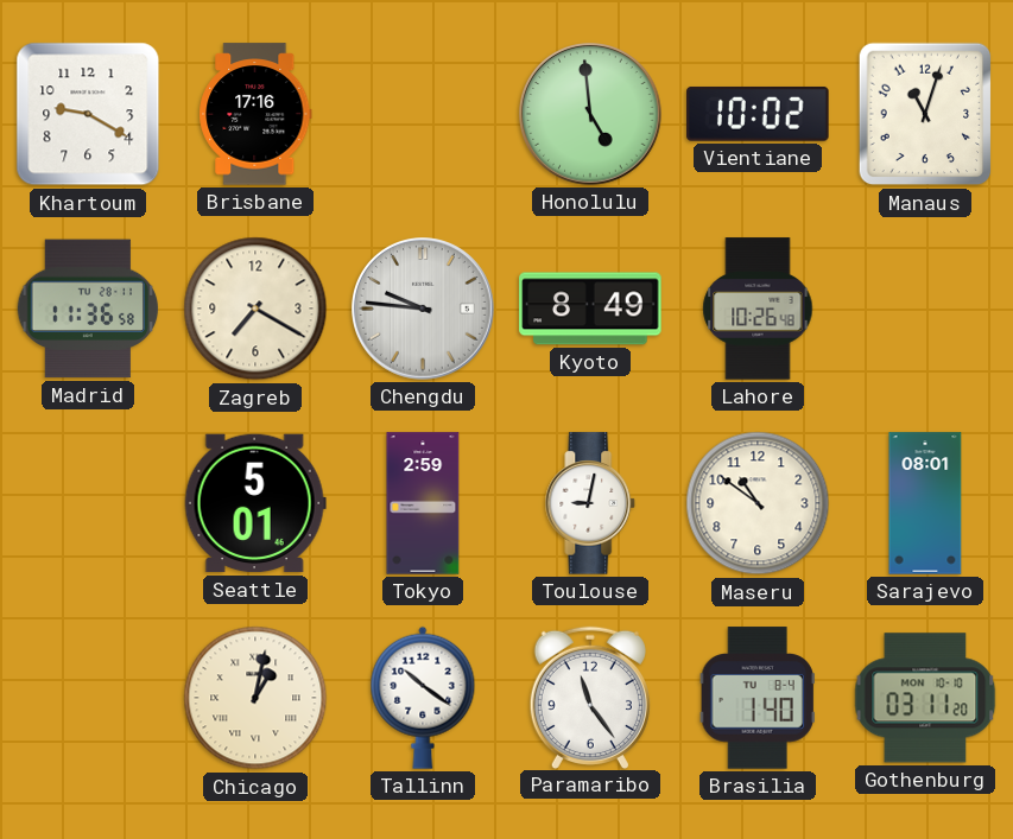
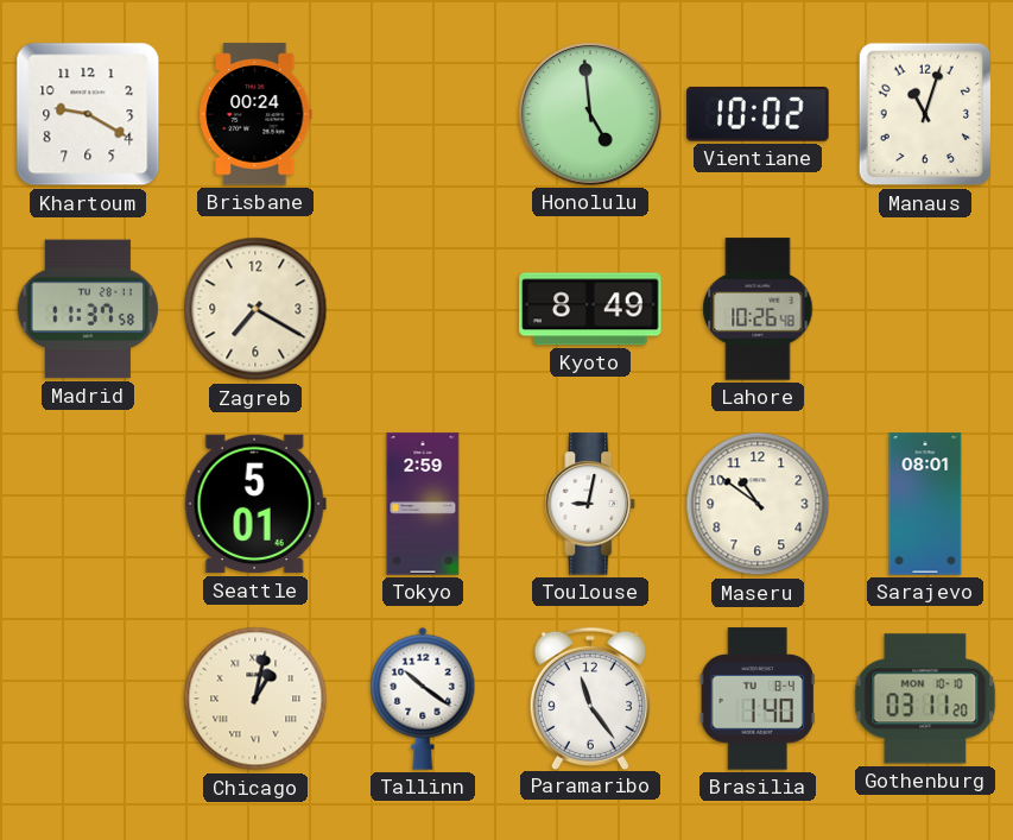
Brisbane: 17:16 -> 00:24
Madrid: 11:36 -> 11:37
Chengdu: 9:46 -> none
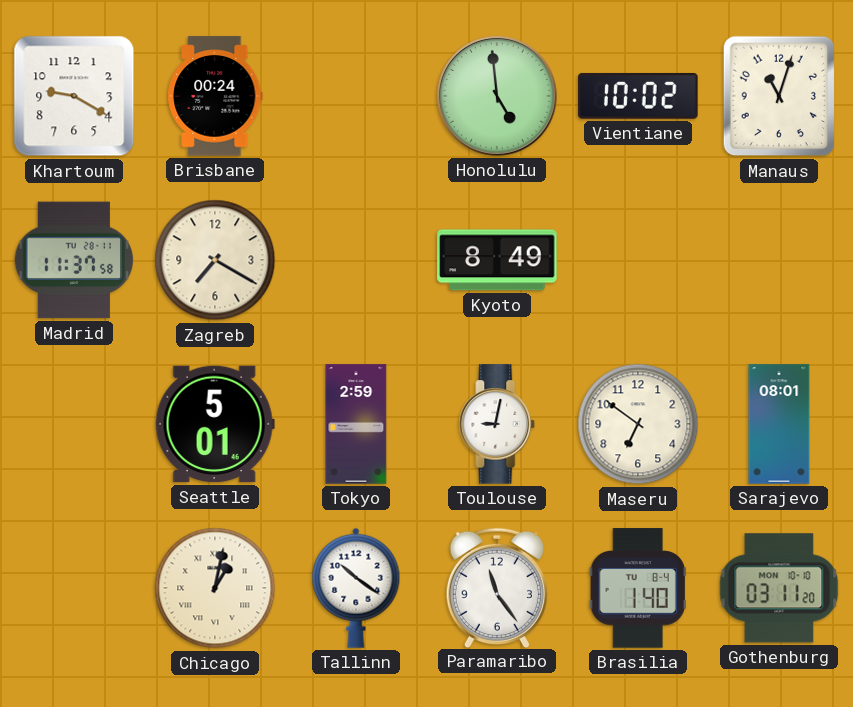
Lahore: 10:26 -> none
Maseru: 10:51 -> 6:51
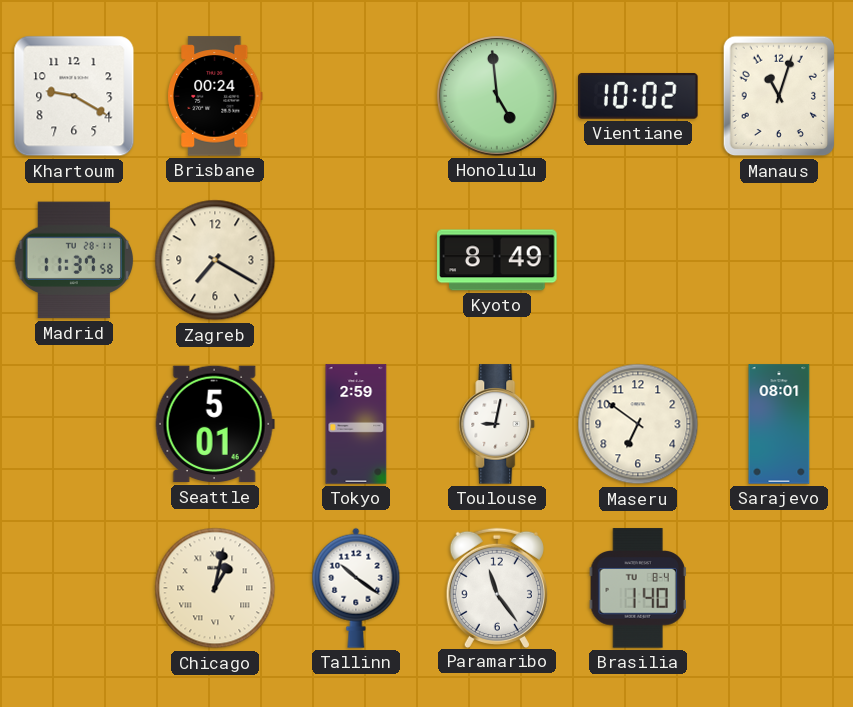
Gothenburg: 03:11 -> none
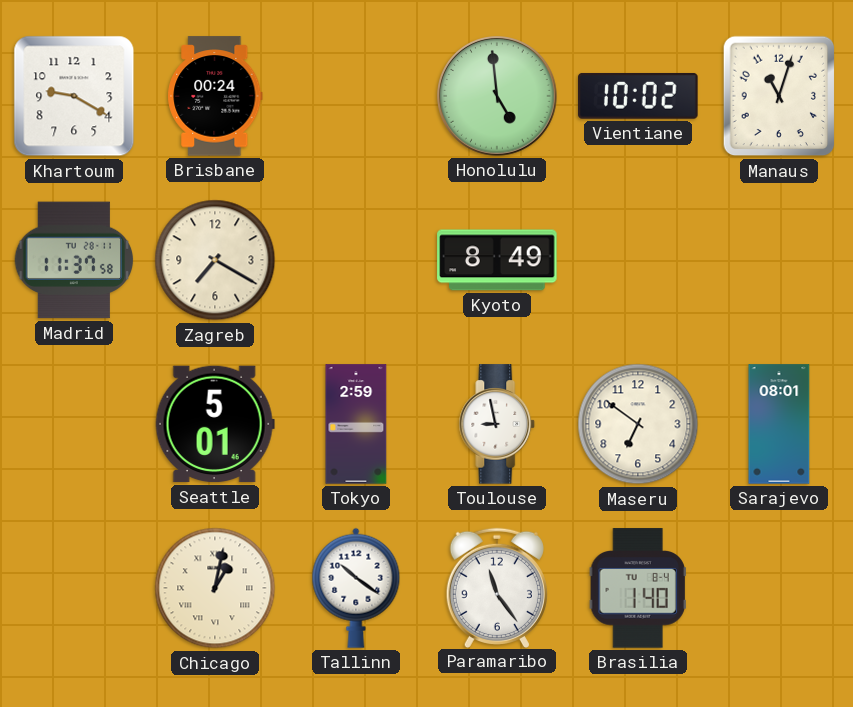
Toulouse: 9:02 -> 8:58
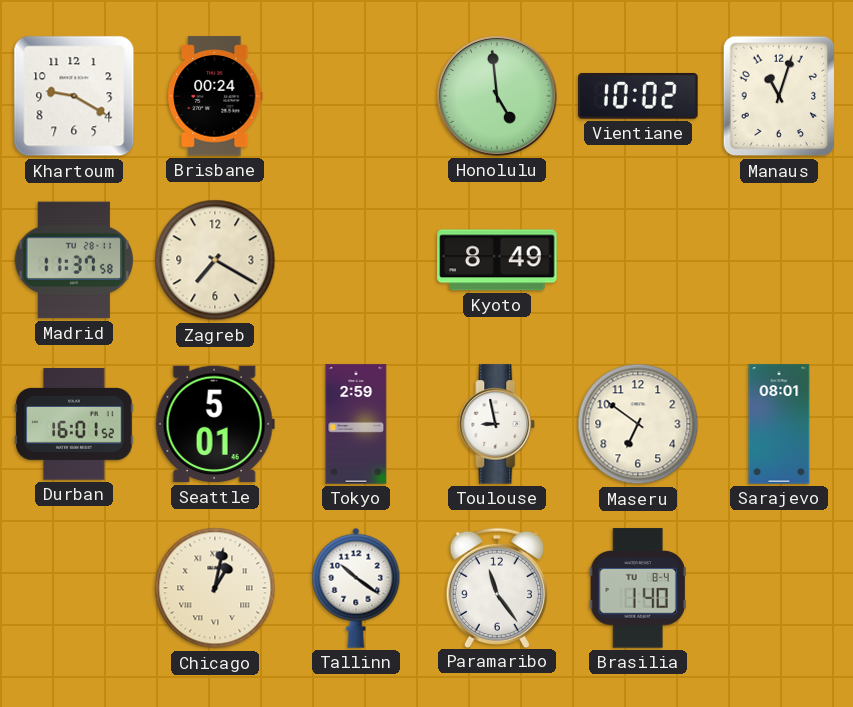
Durban: none -> 16:01
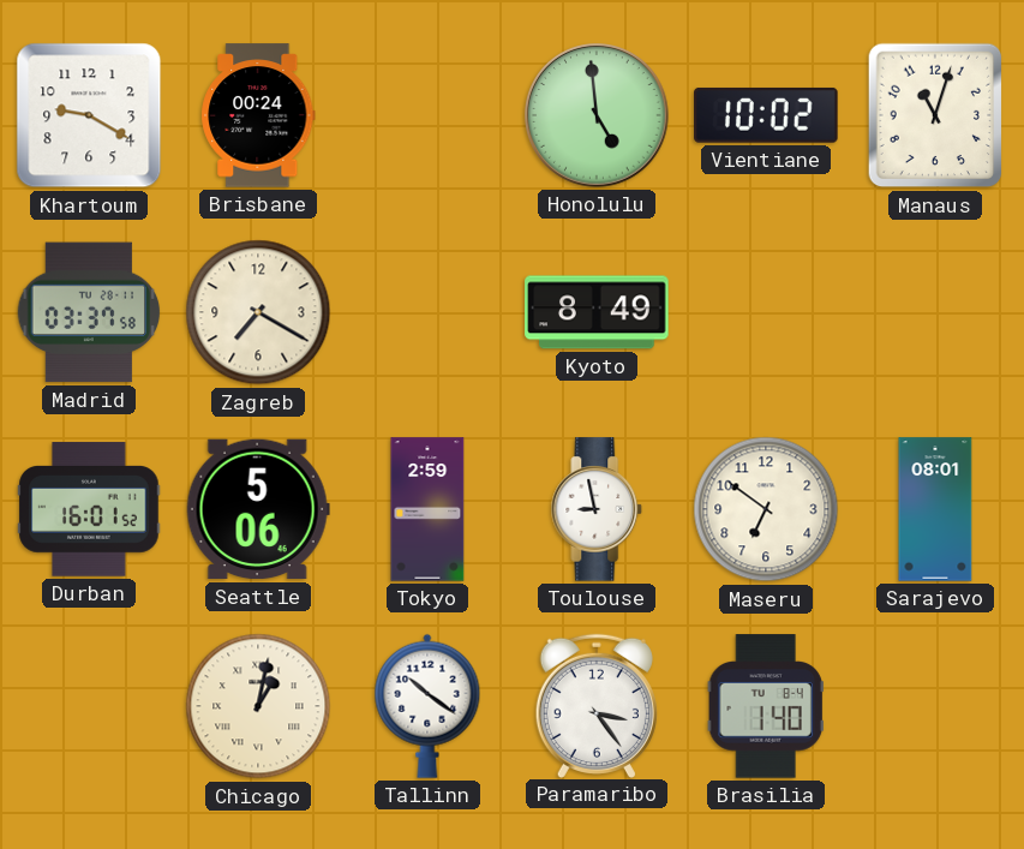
Madrid: 11:37 -> 03:37
Seattle: 5:01 -> 5:06
Paramaribo: 11:24 -> 3:24
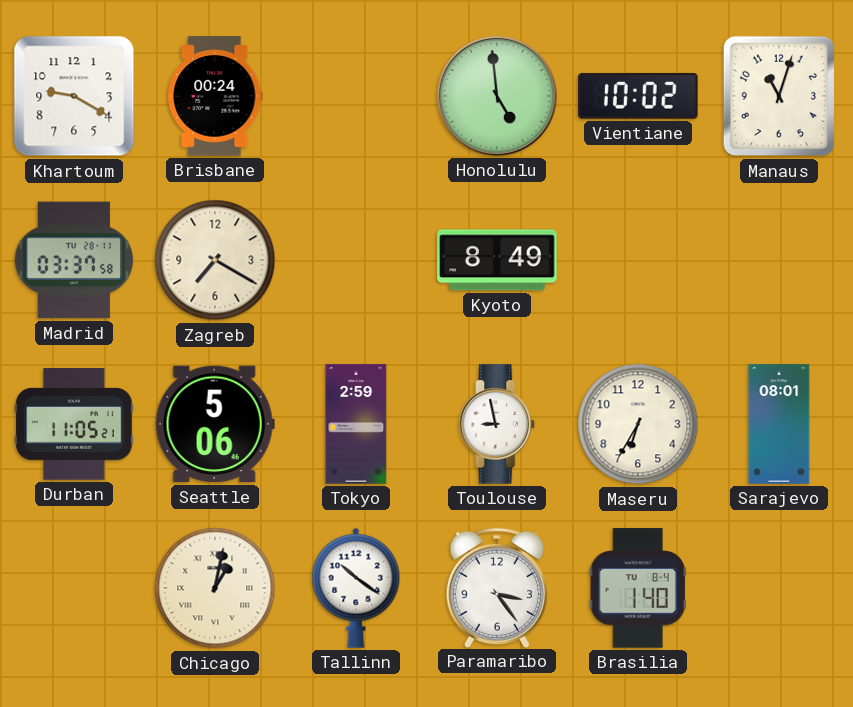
Durban: 16:01 -> 11:05
Maseru: 6:51 -> 6:35
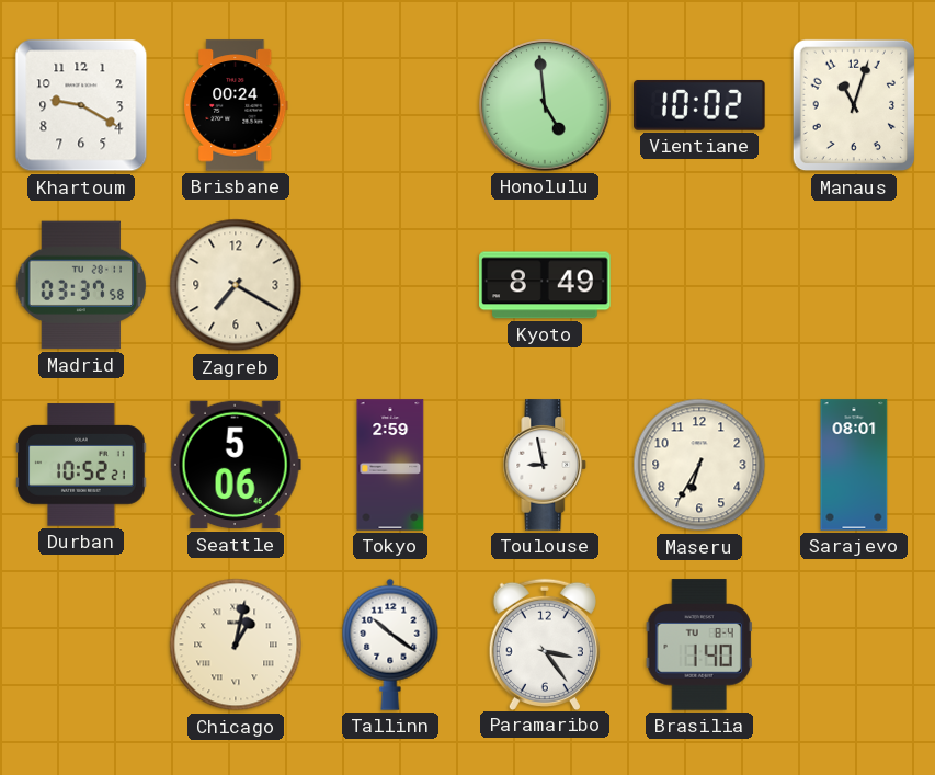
Durban: 11:05 -> 10:52
